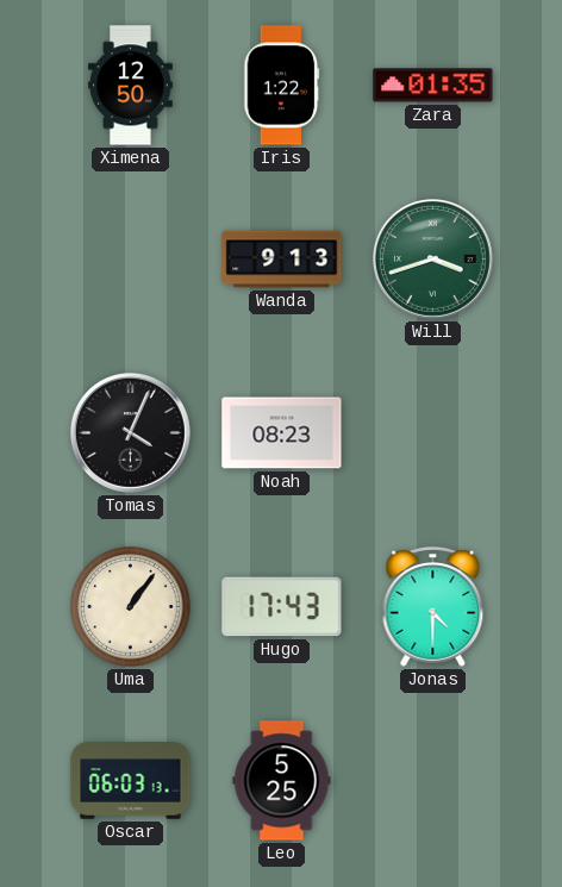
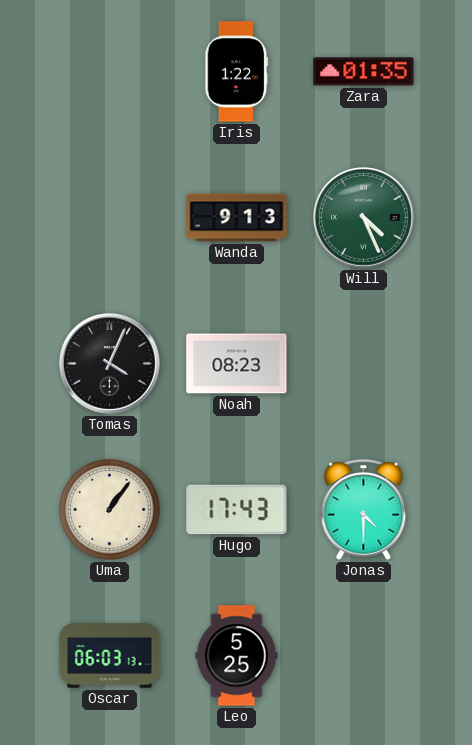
Ximena: 12:50 -> none
Will: 3:42 -> 4:26
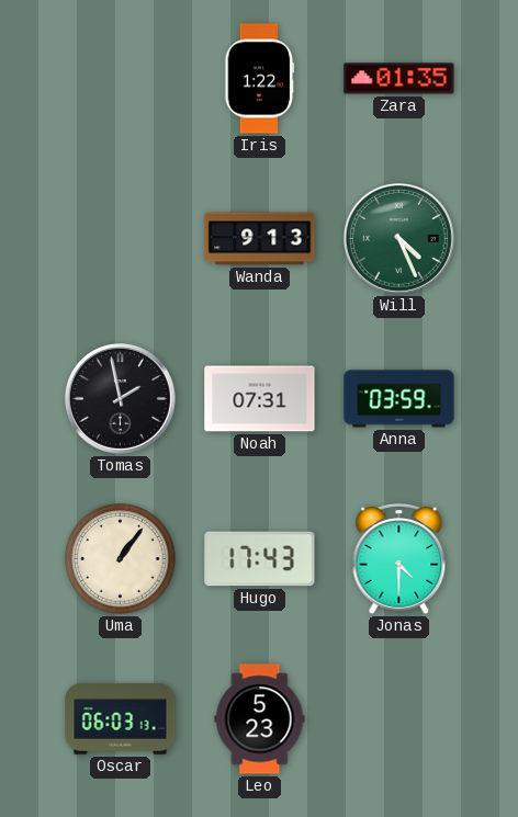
Tomas: 4:04 -> 1:58
Noah: 08:23 -> 07:31
Anna: none -> 03:59
Leo: 5:25 -> 5:23
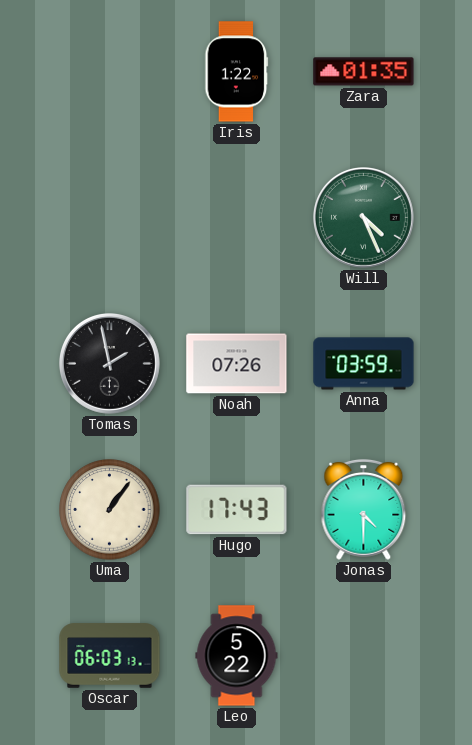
Wanda: 9:13 -> none
Noah: 07:31 -> 07:26
Leo: 5:23 -> 5:22
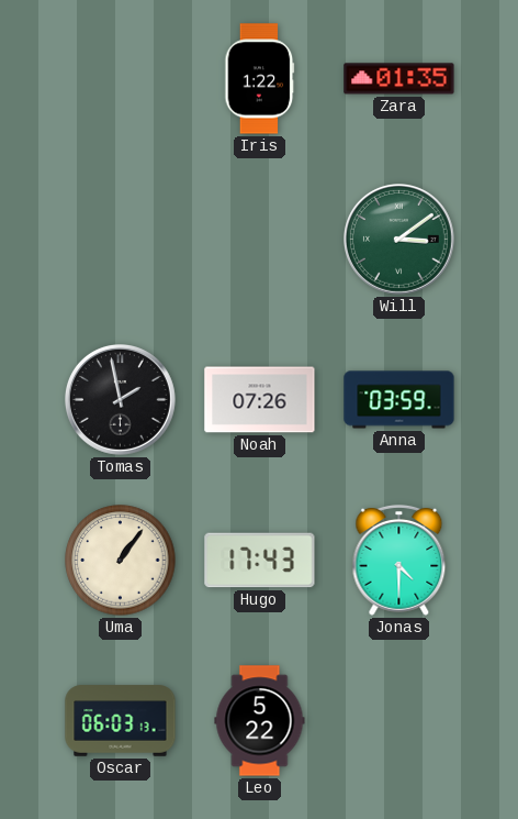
Will: 4:26 -> 3:09
